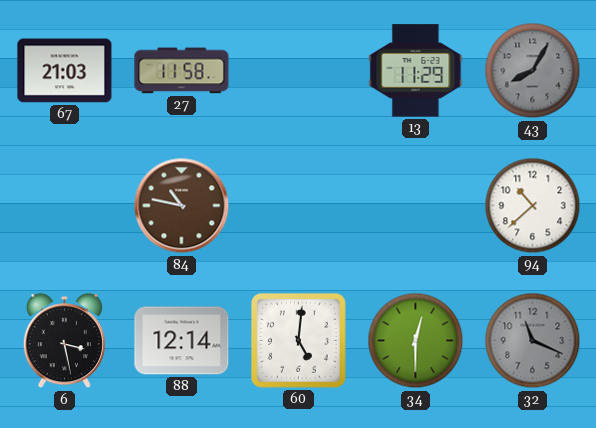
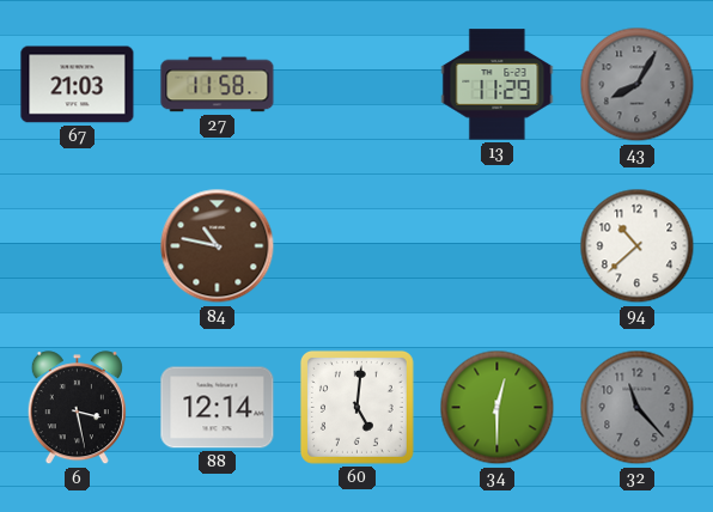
32: 11:19 -> 11:23
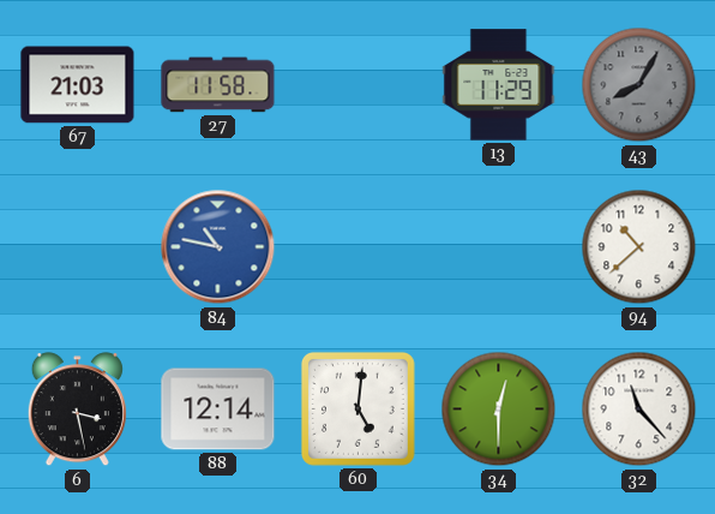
84 dial: brown -> blue
32 dial: grey -> white
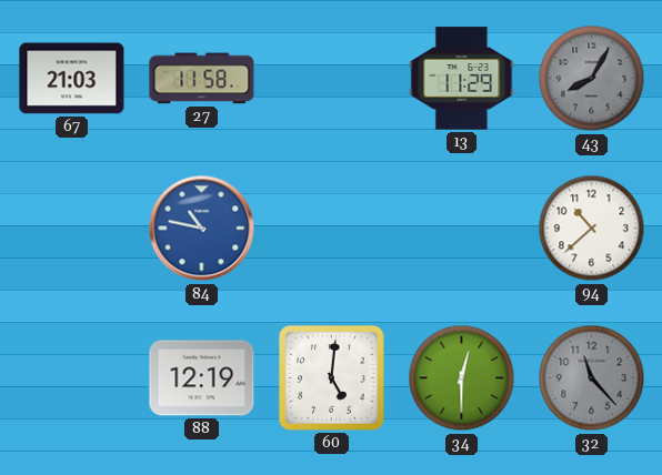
6: 3:28 -> none
88: 12:14 -> 12:19
32 dial: white -> grey
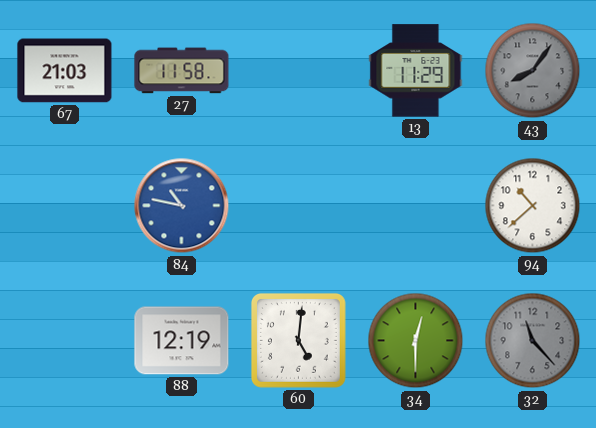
43: 8:05 -> 8:06
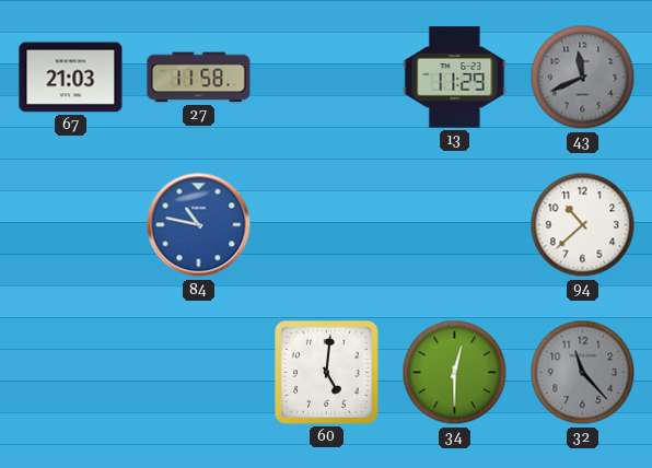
43: 8:06 -> 11:41
88: 12:19 -> none
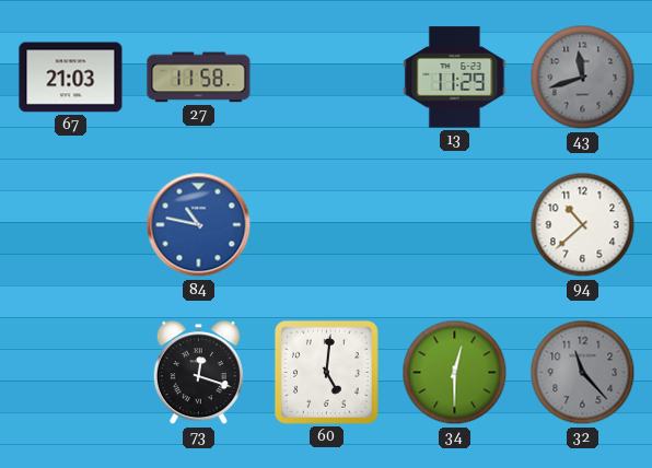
43: 11:41 -> 11:42
73: none -> 12:18
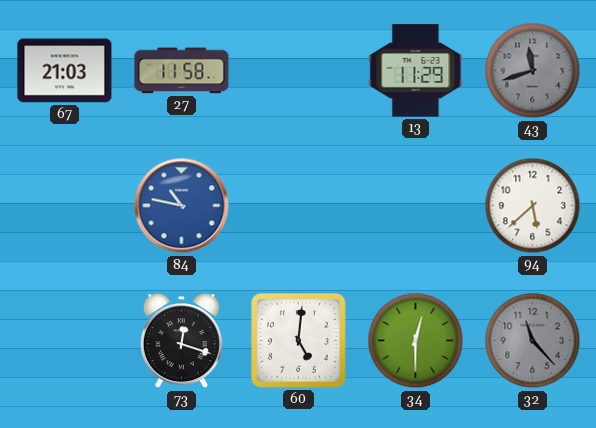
94: 10:38 -> 5:38
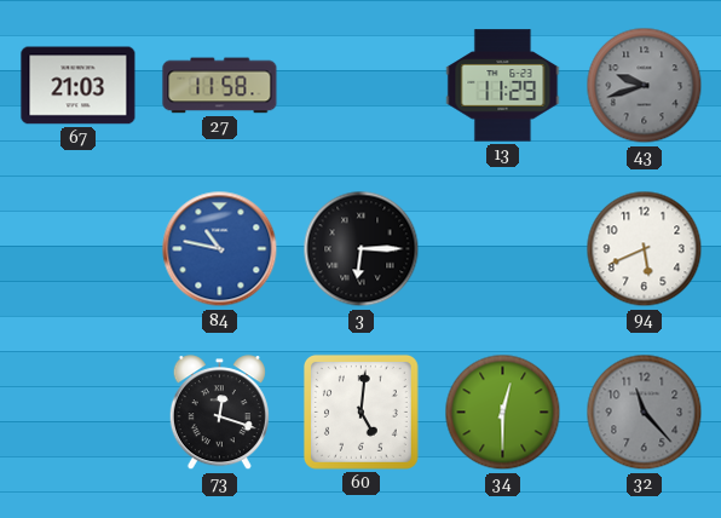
43: 11:42 -> 9:42
3: none -> 6:15
94: 5:38 -> 5:41
